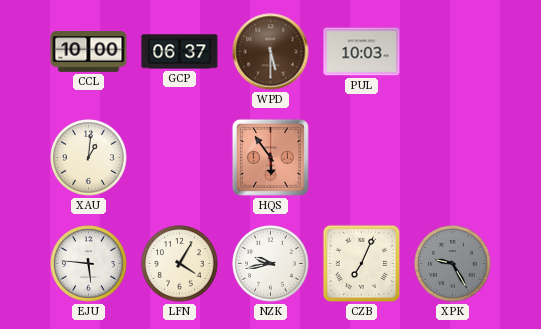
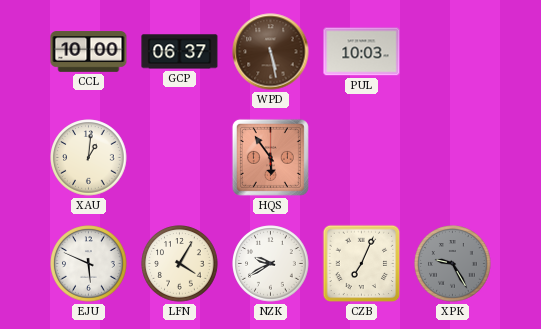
WPD: 5:30 -> 5:28
EJU: 5:46 -> 5:49
NZK: 9:43 -> 9:40
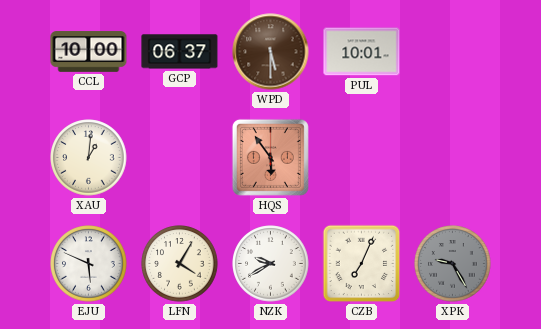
WPD: 5:28 -> 5:30
PUL: 10:03 -> 10:01
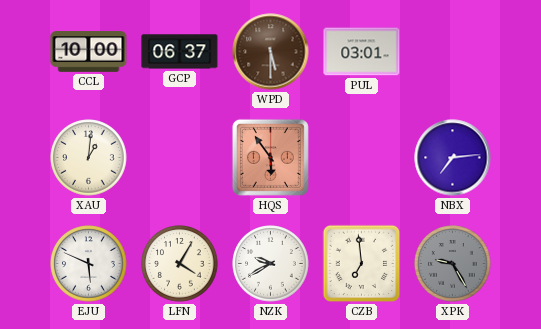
PUL: 10:01 -> 03:01
NBX: none -> 7:14
CZB: 7:04 -> 6:59
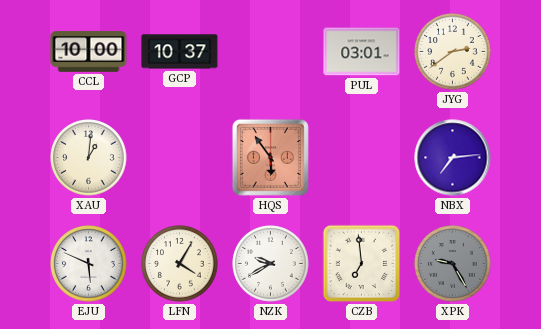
GCP: 06:37 -> 10:37
WPD: 5:30 -> none
JYG: none -> 2:39
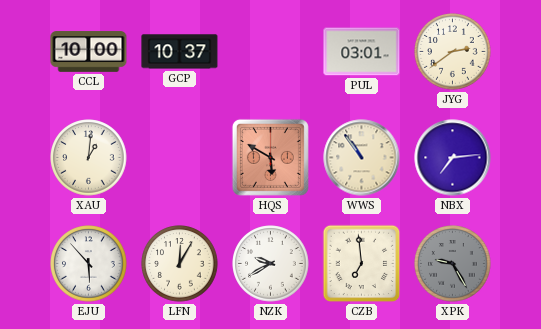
HQS: 5:54 -> 5:50
WWS: none -> 10:54
EJU: 5:49 -> 5:53
LFN: 4:05 -> 12:05
